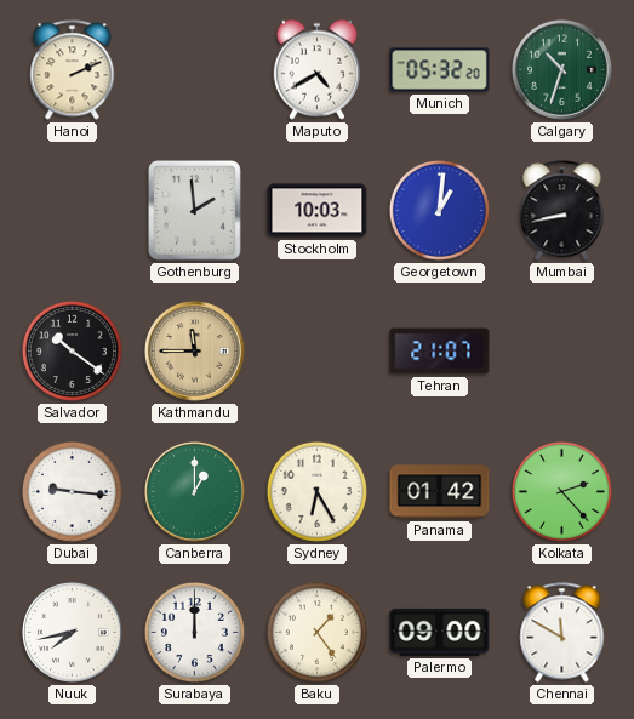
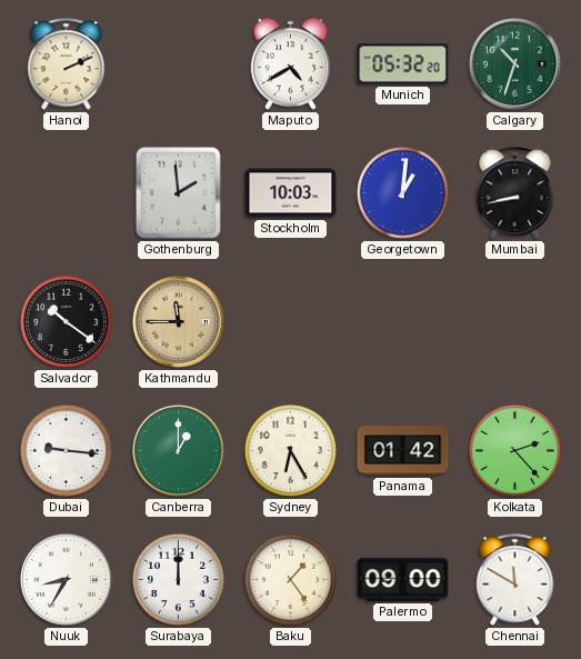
Tehran: 21:07 -> none
Nuuk: 7:43 -> 8:35
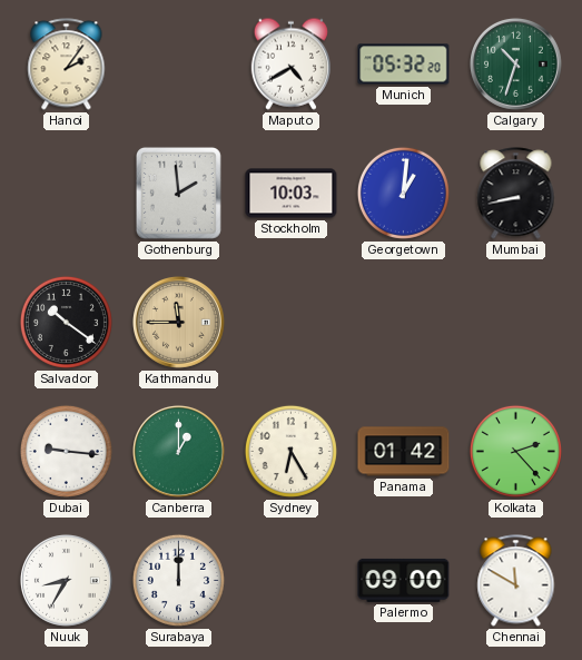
Hanoi: 2:11 -> 2:06
Baku: 1:24 -> none
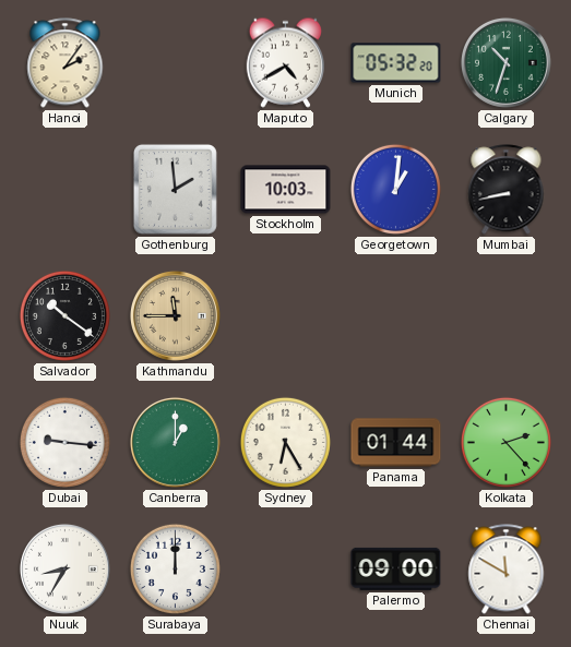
Panama: 01:42 -> 01:44
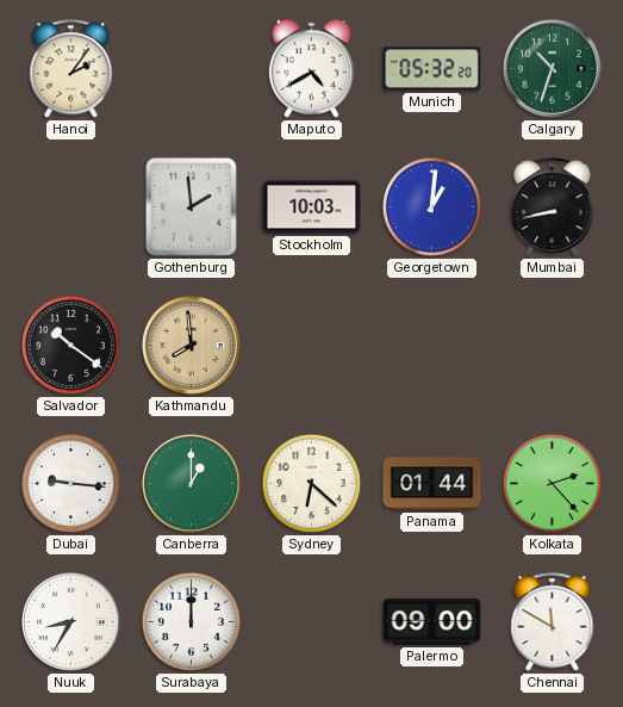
Kathmandu: 11:45 -> 7:59
Sydney: 6:25 -> 6:22
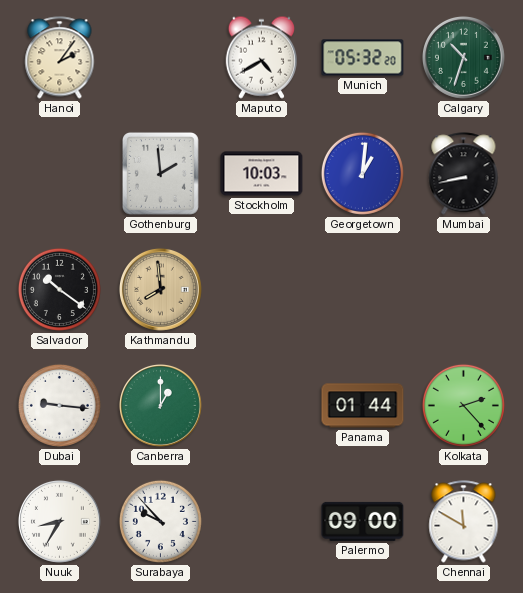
Sydney: 6:22 -> none
Surabaya: 12:00 -> 9:53
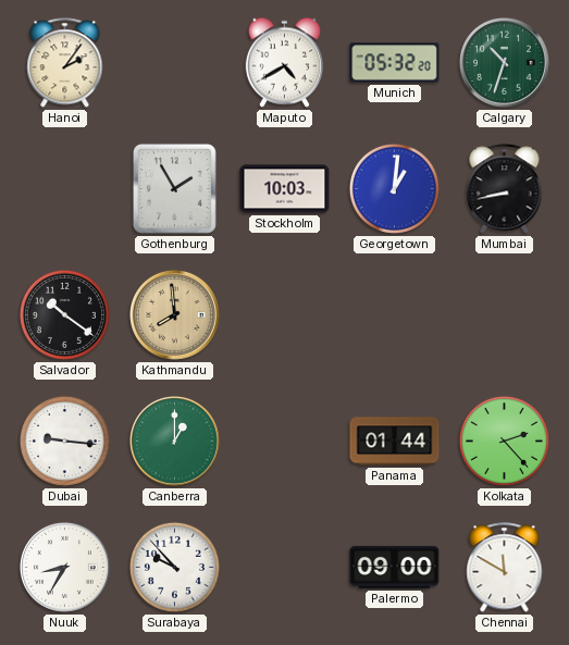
Gothenburg: 1:59 -> 1:55
